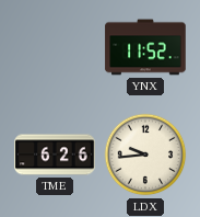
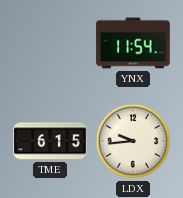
YNX: 11:52 -> 11:54
TME: 6:26 -> 6:15
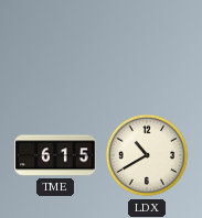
YNX: 11:54 -> none
LDX: 9:44 -> 10:40
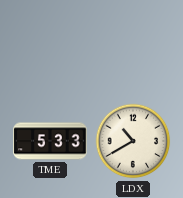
TME: 6:15 -> 5:33
